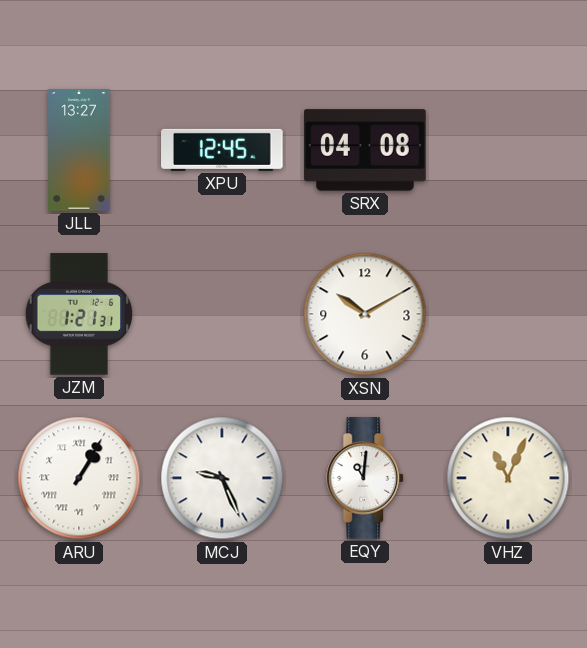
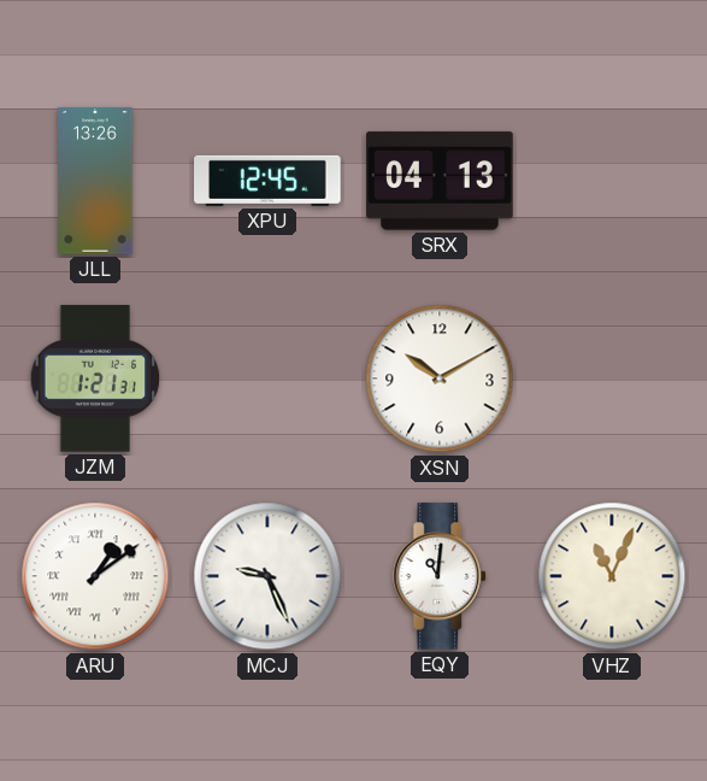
JLL: 13:27 -> 13:26
SRX: 04:08 -> 04:13
ARU: 1:05 -> 1:09
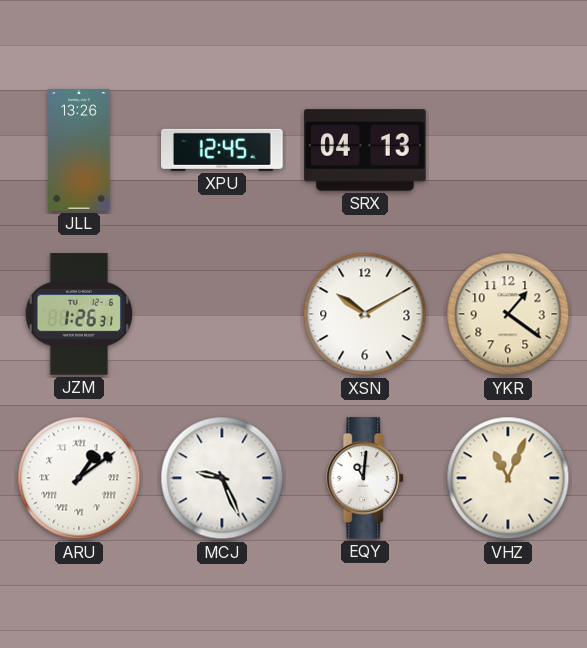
JZM: 1:21 -> 1:26
YKR: none -> 1:21
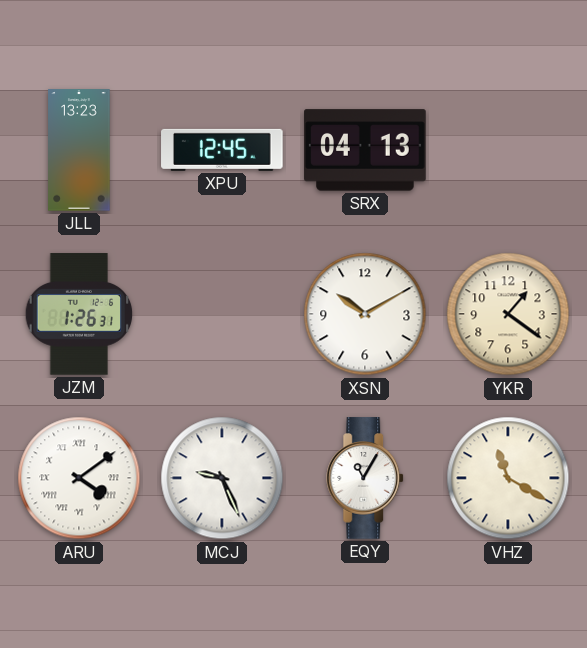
JLL: 13:26 -> 13:23
ARU: 1:09 -> 4:09
EQY: 11:01 -> 11:05
VHZ: 11:04 -> 11:20
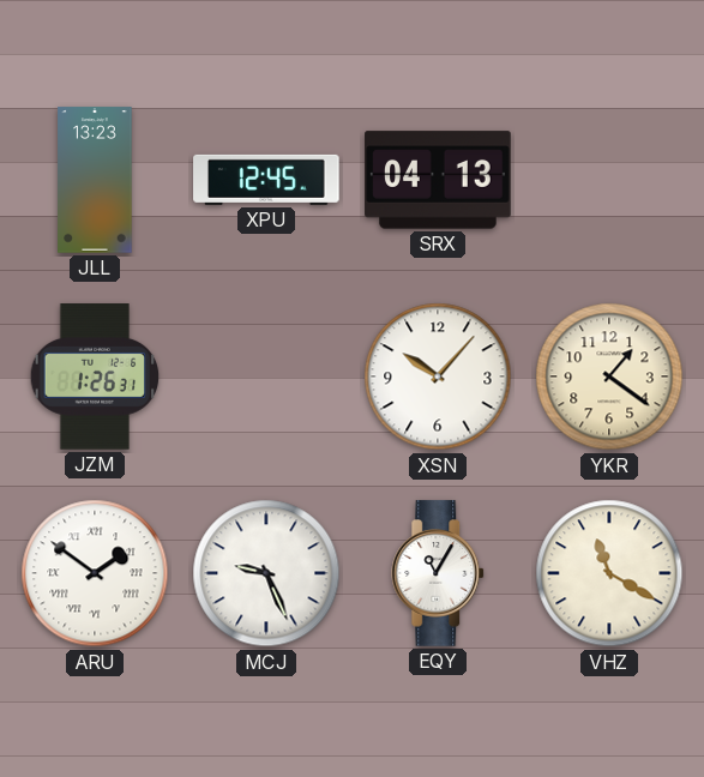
XSN: 10:10 -> 10:07
ARU: 4:09 -> 1:51
